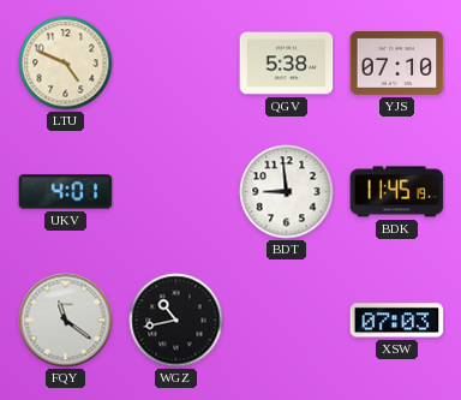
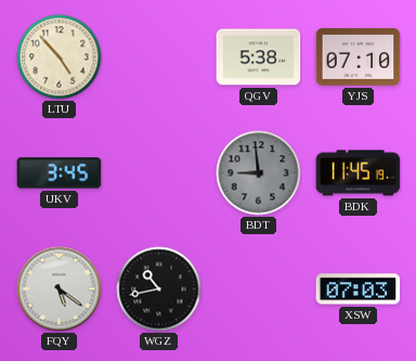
LTU: 4:49 -> 4:53
UKV: 4:01 -> 3:45
BDT dial: white -> grey
FQY: 11:21 -> 5:21
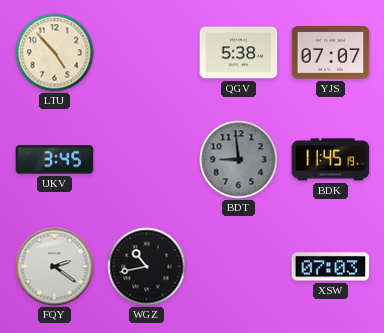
YJS: 07:10 -> 07:07
FQY: 5:21 -> 2:21
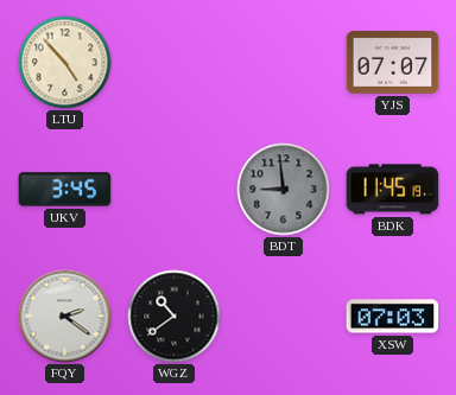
QGV: 5:38 -> none
WGZ: 10:43 -> 10:39
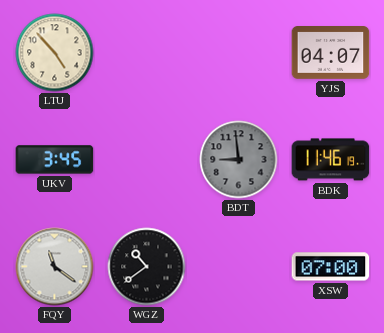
YJS: 07:07 -> 04:07
BDK: 11:45 -> 11:46
FQY: 2:21 -> 11:21
XSW: 07:03 -> 07:00
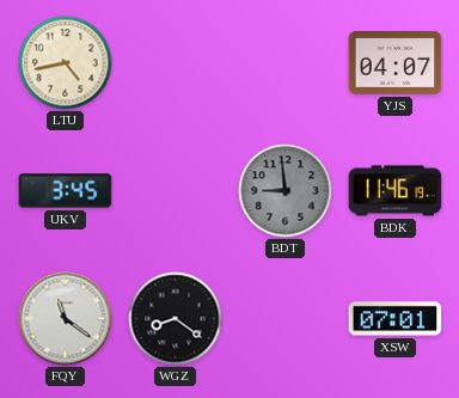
LTU: 4:53 -> 4:43
WGZ: 10:39 -> 8:21
XSW: 07:00 -> 07:01
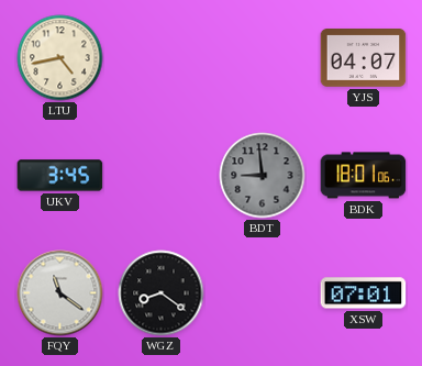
BDK: 11:46 -> 18:01
